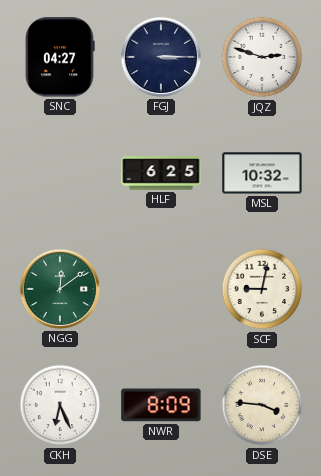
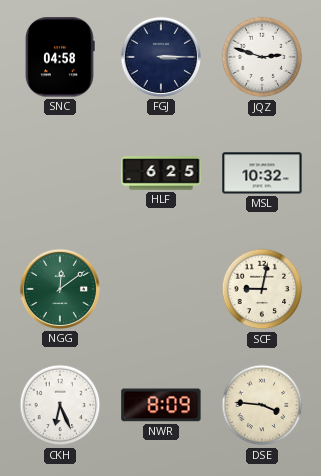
SNC: 04:27 -> 04:58
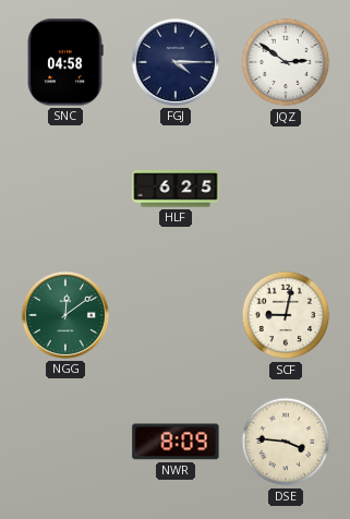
FGJ: 3:15 -> 4:15
JQZ: 2:48 -> 2:51
MSL: 10:32 -> none
CKH: 6:26 -> none
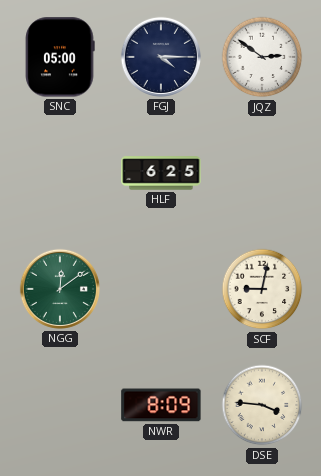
SNC: 04:58 -> 05:00
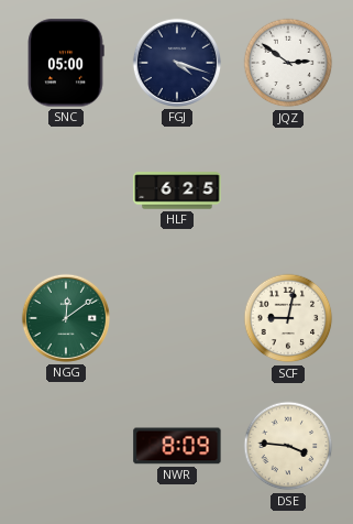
FGJ: 4:15 -> 4:18
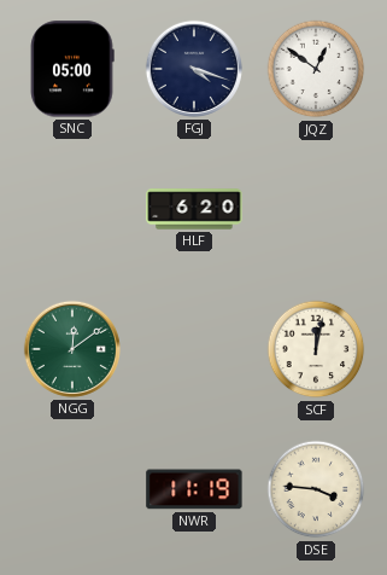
JQZ: 2:51 -> 12:51
HLF: 6:25 -> 6:20
SCF: 9:02 -> 12:02
NWR: 8:09 -> 11:19
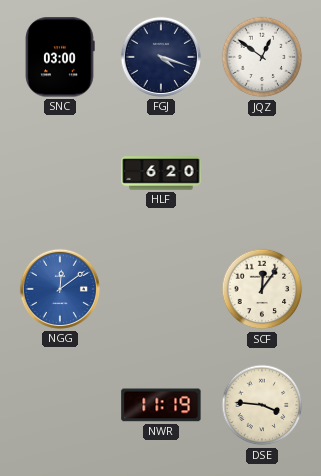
SNC: 05:00 -> 03:00
NGG dial: green -> blue
SCF: 12:02 -> 12:06
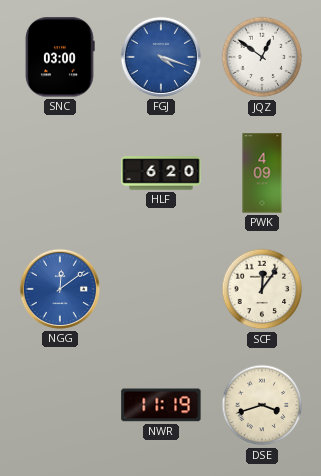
FGJ dial: navy -> blue
PWK: none -> 4:09
DSE: 3:46 -> 3:42
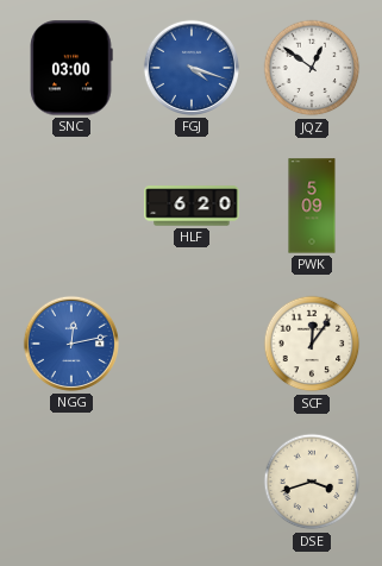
PWK: 4:09 -> 5:09
NGG: 12:09 -> 12:13
NWR: 11:19 -> none
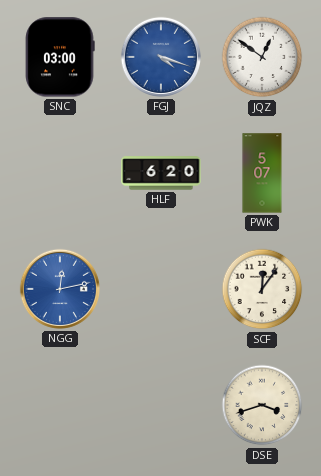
PWK: 5:09 -> 5:07
